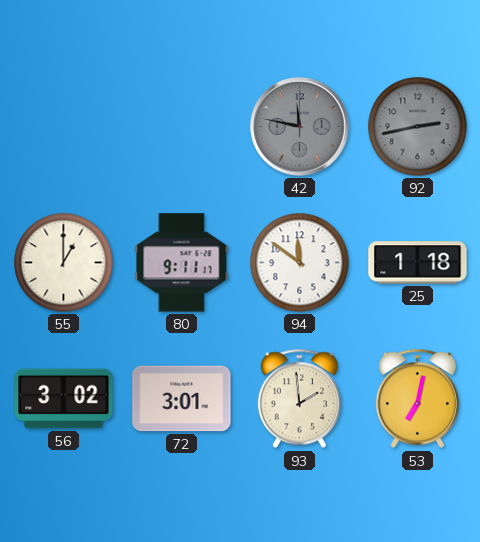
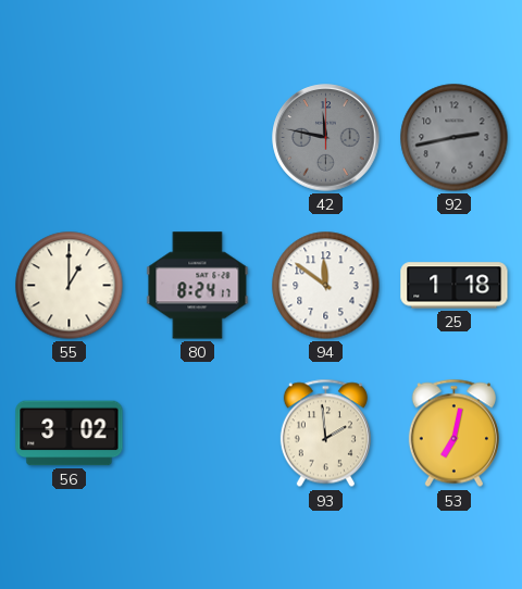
80: 9:11 -> 8:24
72: 3:01 -> none
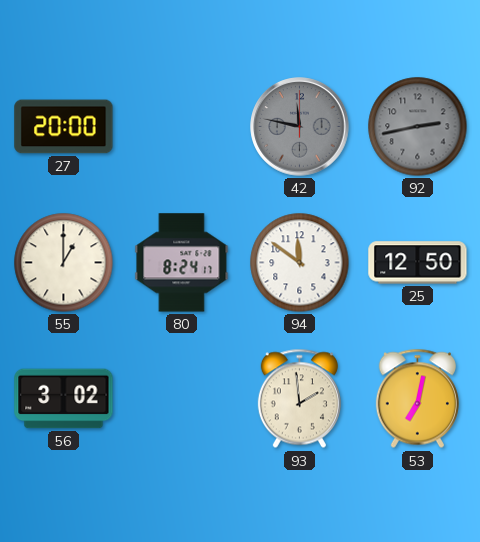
27: none -> 20:00
25: 1:18 -> 12:50
